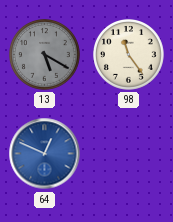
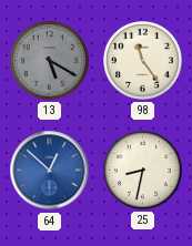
64: 12:49 -> 12:52
25: none -> 8:32
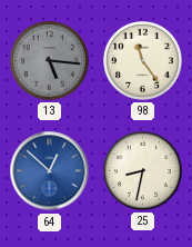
13: 5:20 -> 5:16
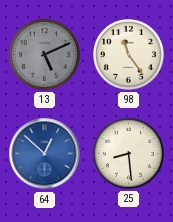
13: 5:16 -> 5:11
25: 8:32 -> 8:29
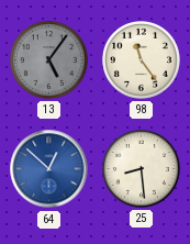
13: 5:11 -> 5:06
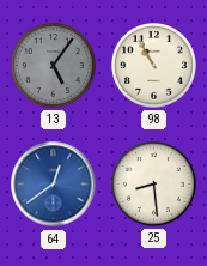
98: 11:24 -> 10:55
64: 12:52 -> 12:39
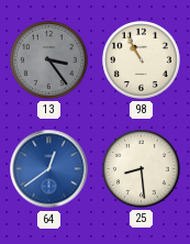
13: 5:06 -> 3:24
